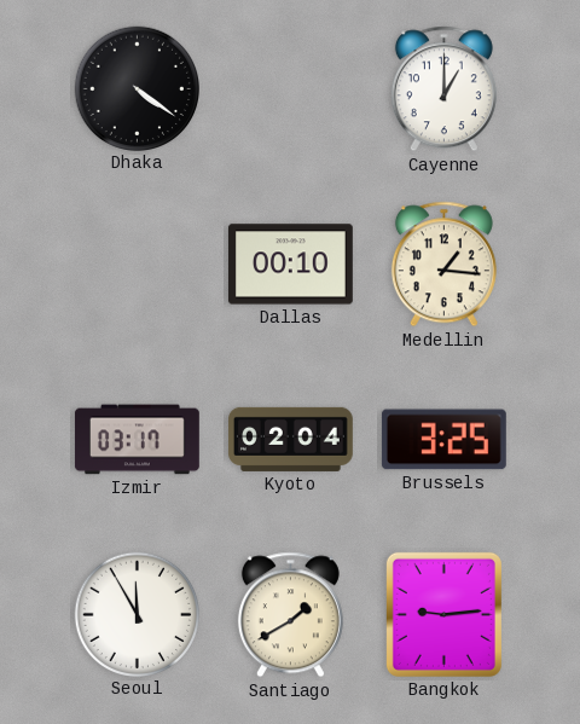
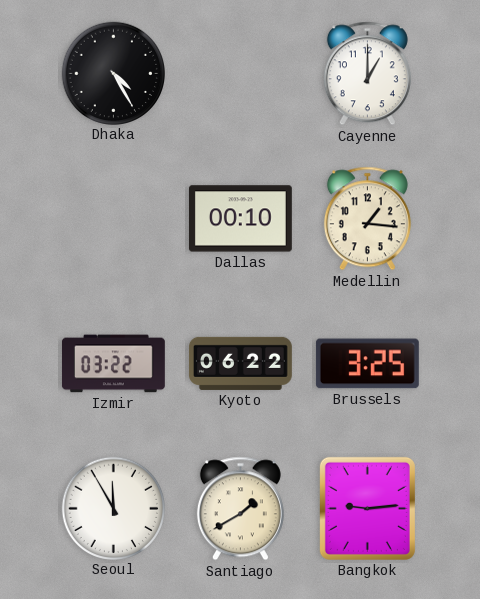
Dhaka: 4:21 -> 4:25
Izmir: 03:17 -> 03:22
Kyoto: 02:04 -> 06:22
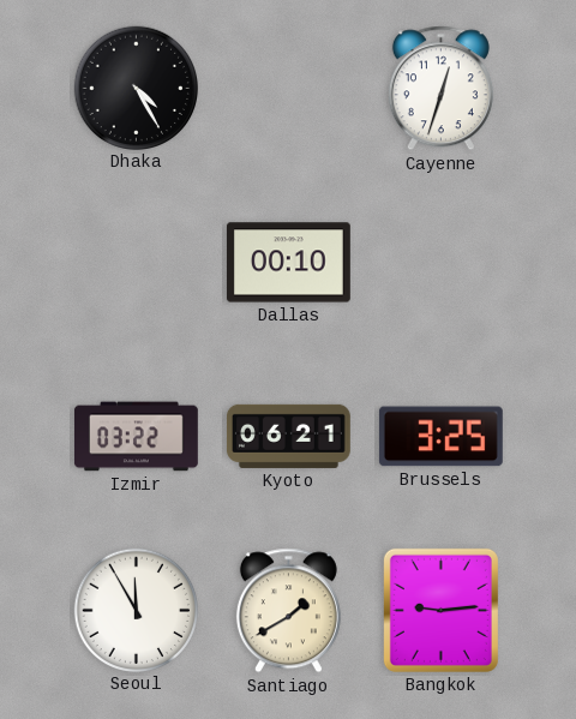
Cayenne: 1:00 -> 12:33
Medellin: 1:16 -> none
Kyoto: 06:22 -> 06:21
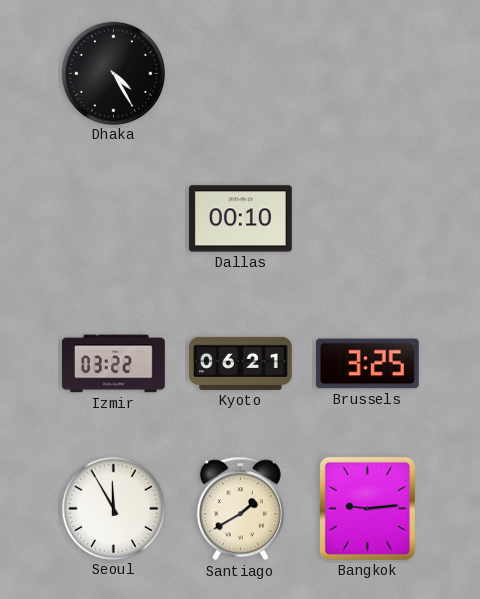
Cayenne: 12:33 -> none
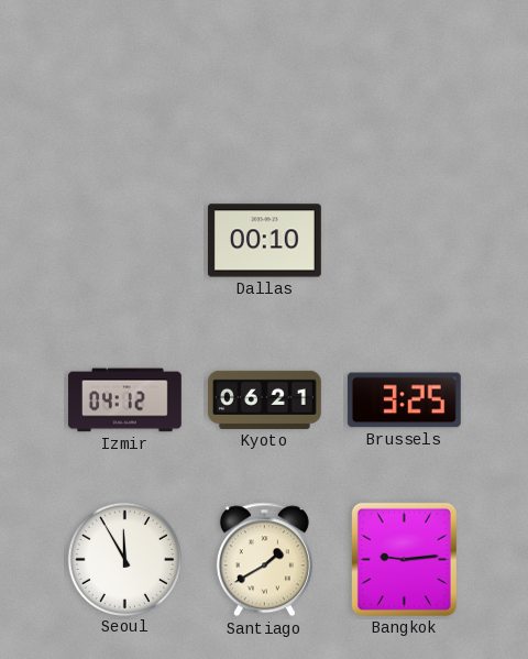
Dhaka: 4:25 -> none
Izmir: 03:22 -> 04:12
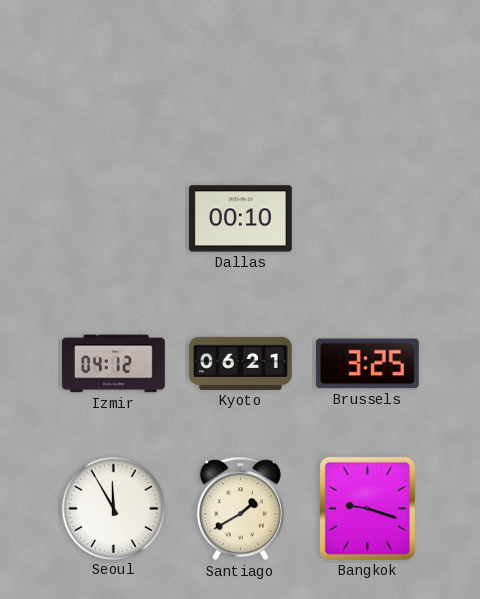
Bangkok: 9:14 -> 9:18
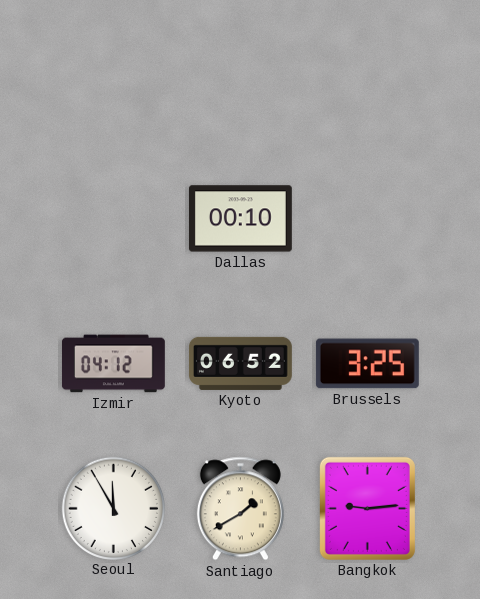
Kyoto: 06:21 -> 06:52
Bangkok: 9:18 -> 9:14
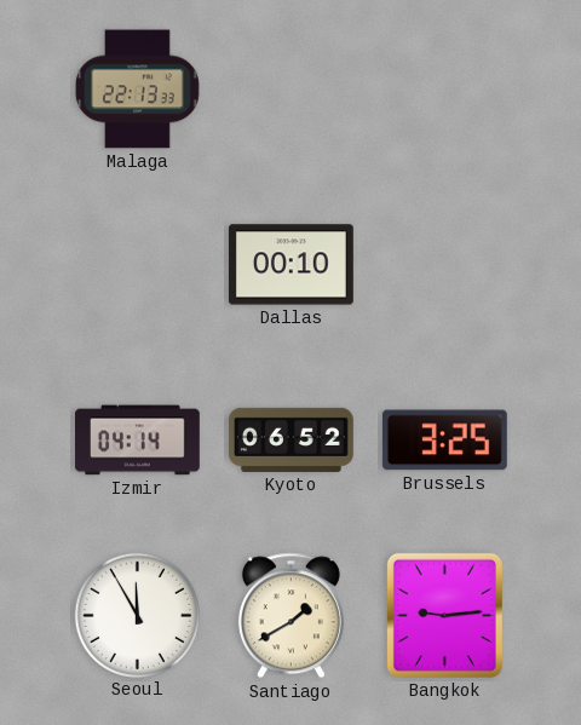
Malaga: none -> 22:13
Izmir: 04:12 -> 04:14
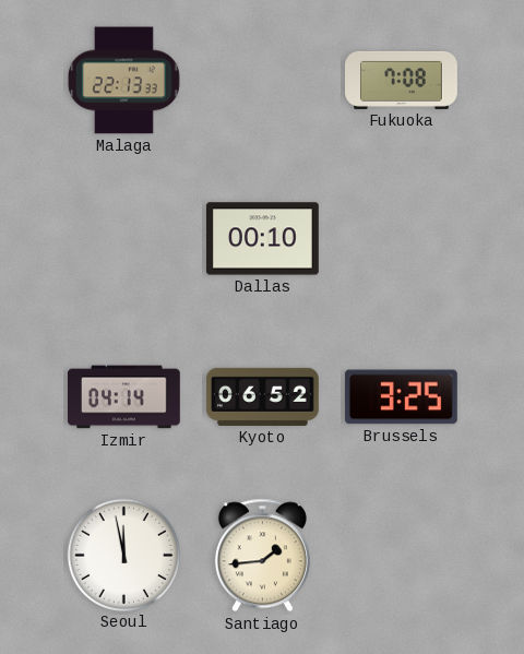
Fukuoka: none -> 7:08
Seoul: 11:55 -> 11:58
Santiago: 1:40 -> 1:44
Bangkok: 9:14 -> none
